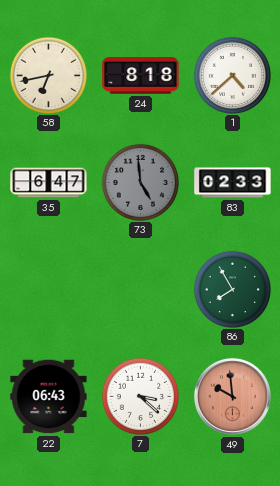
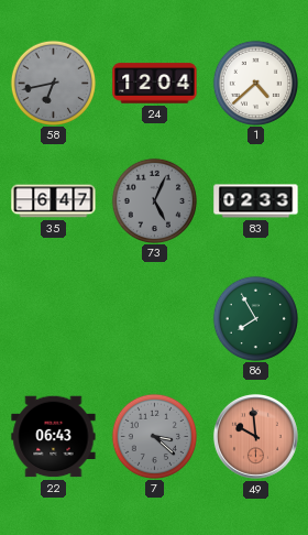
58 dial: cream -> grey
24: 8:18 -> 12:04
73: 4:59 -> 5:04
7 dial: white -> grey
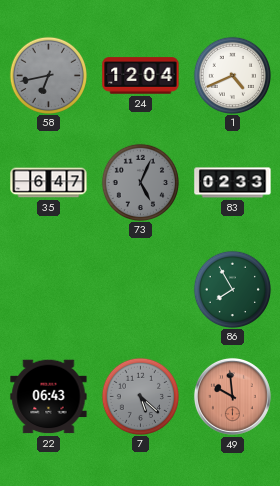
1: 4:38 -> 4:41
7: 3:22 -> 5:22
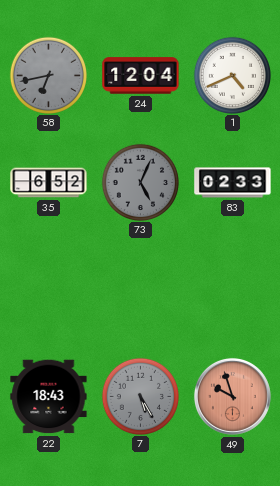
35: 6:47 -> 6:52
86: 7:55 -> none
22: 06:43 -> 18:43
7: 5:22 -> 5:25
49: 9:59 -> 9:57
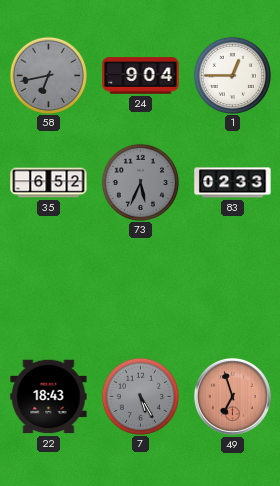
24: 12:04 -> 9:04
1: 4:41 -> 12:45
73: 5:04 -> 5:34
49: 9:57 -> 6:57
